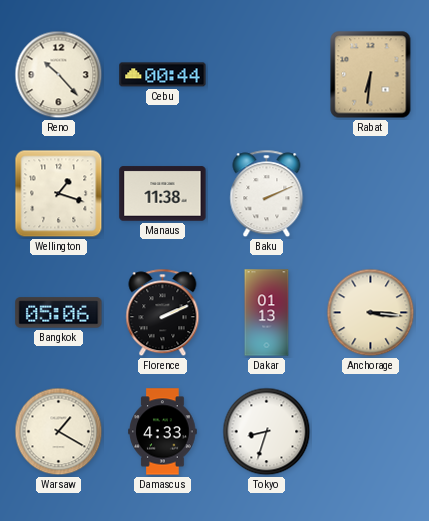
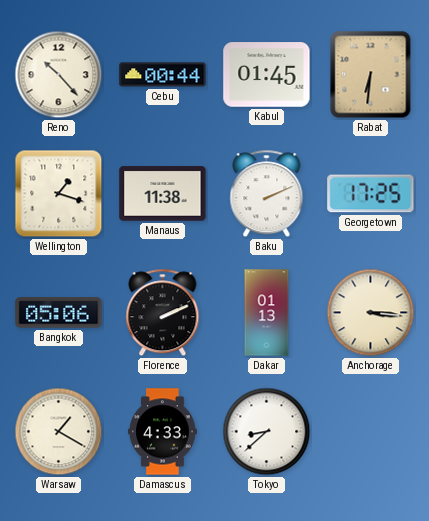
Kabul: none -> 01:45
Georgetown: none -> 17:25
Tokyo: 8:33 -> 8:38
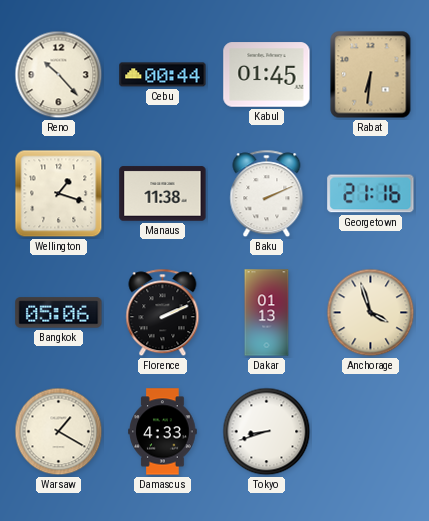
Georgetown: 17:25 -> 21:16
Anchorage: 3:16 -> 3:57
Tokyo: 8:38 -> 8:42
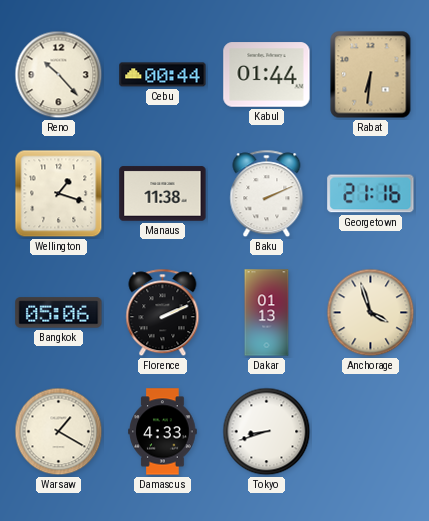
Kabul: 01:45 -> 01:44
